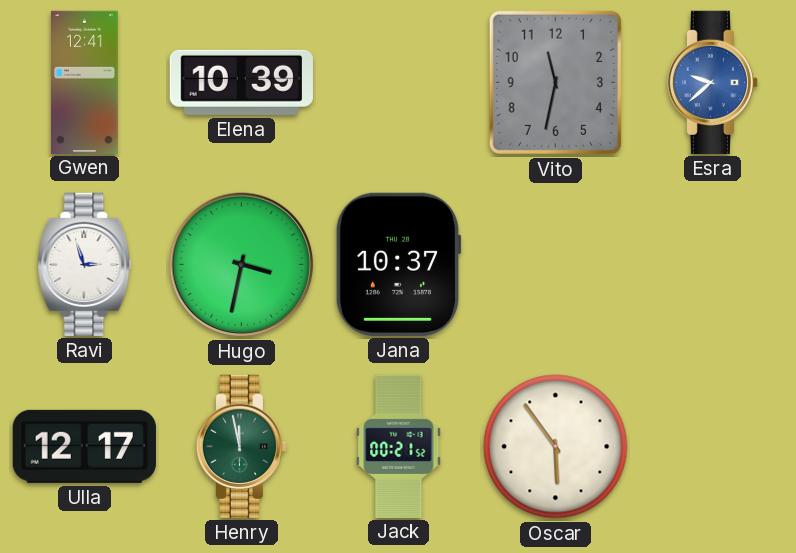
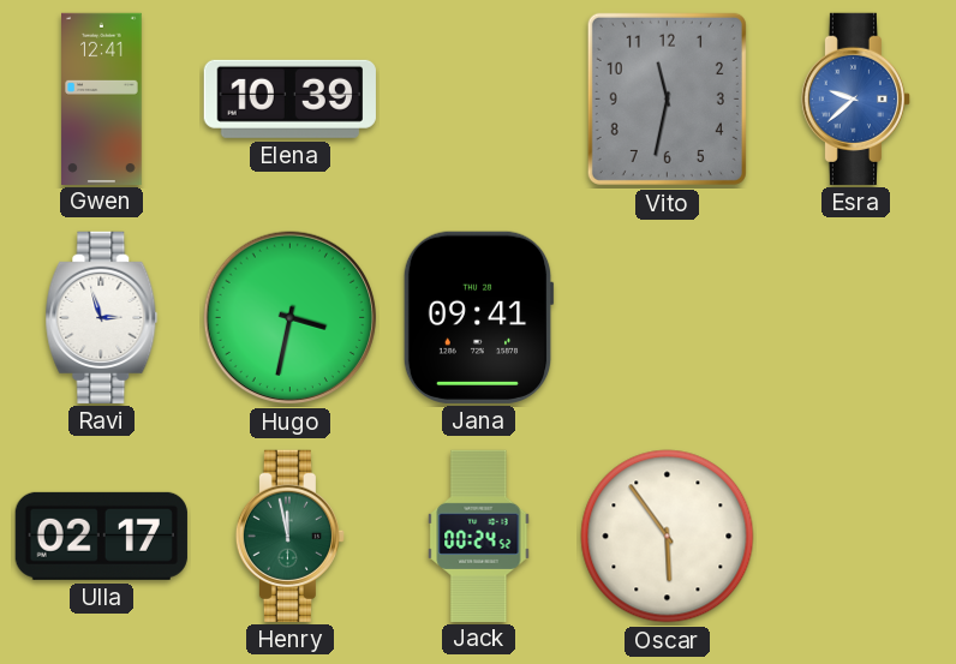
Jana: 10:37 -> 09:41
Ulla: 12:17 -> 02:17
Jack: 00:21 -> 00:24
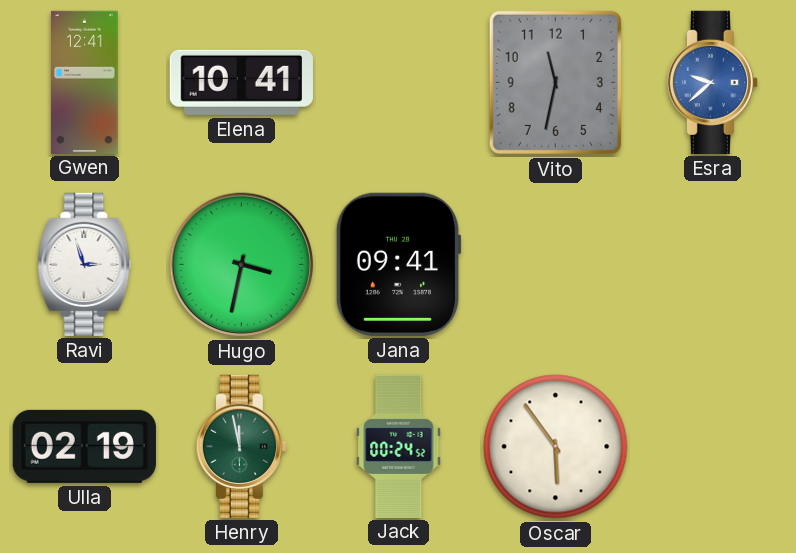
Elena: 10:39 -> 10:41
Ulla: 02:17 -> 02:19
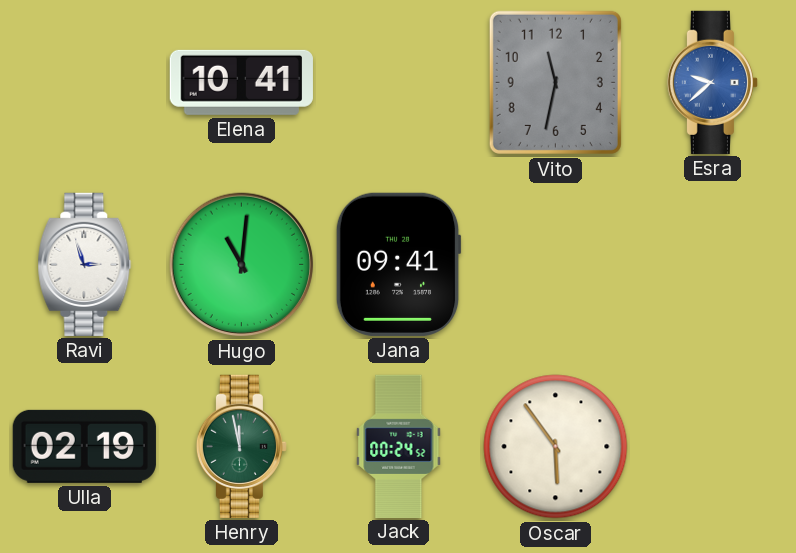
Gwen: 12:41 -> none
Hugo: 3:32 -> 11:01
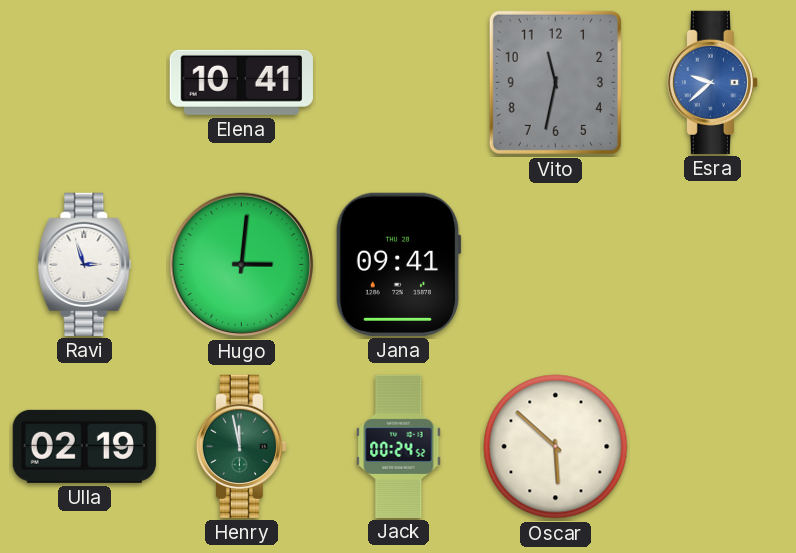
Hugo: 11:01 -> 3:01
Oscar: 5:54 -> 5:52
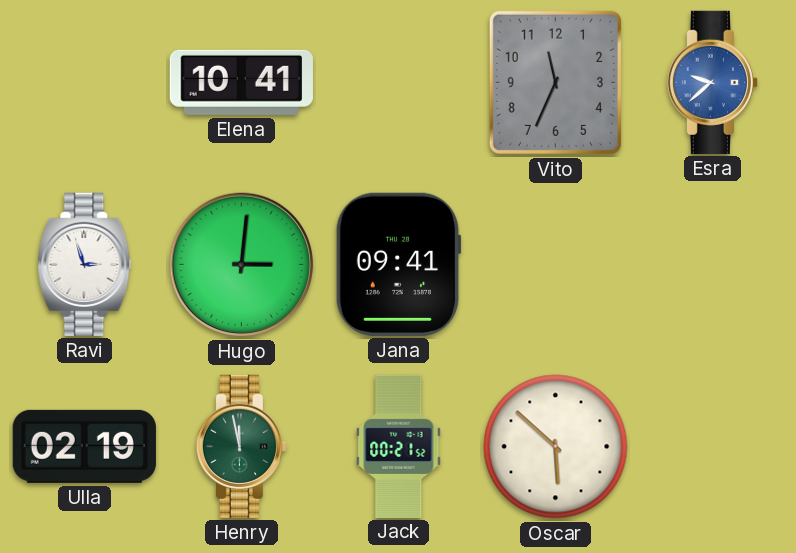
Vito: 11:32 -> 11:34
Jack: 00:24 -> 00:21
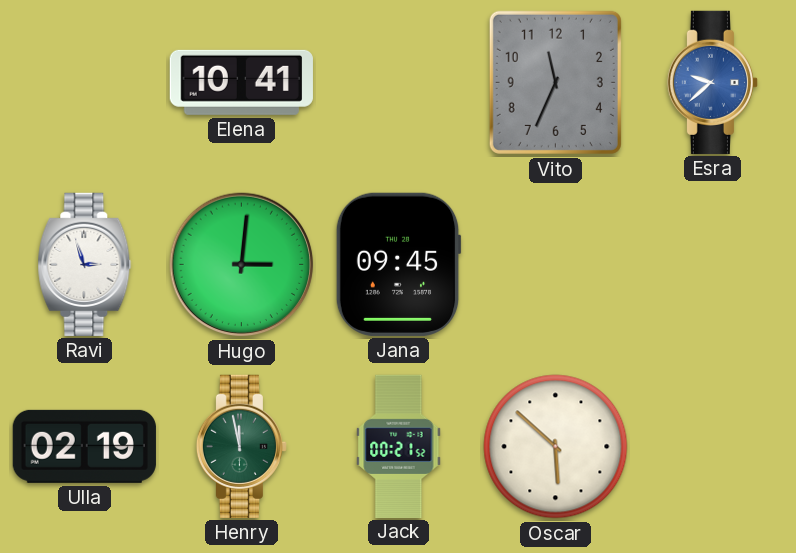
Jana: 09:41 -> 09:45
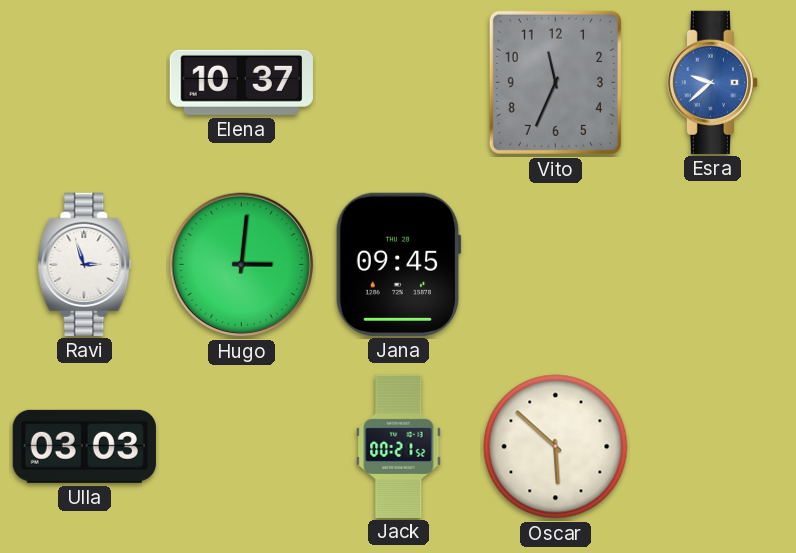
Elena: 10:41 -> 10:37
Ulla: 02:19 -> 03:03
Henry: 11:58 -> none
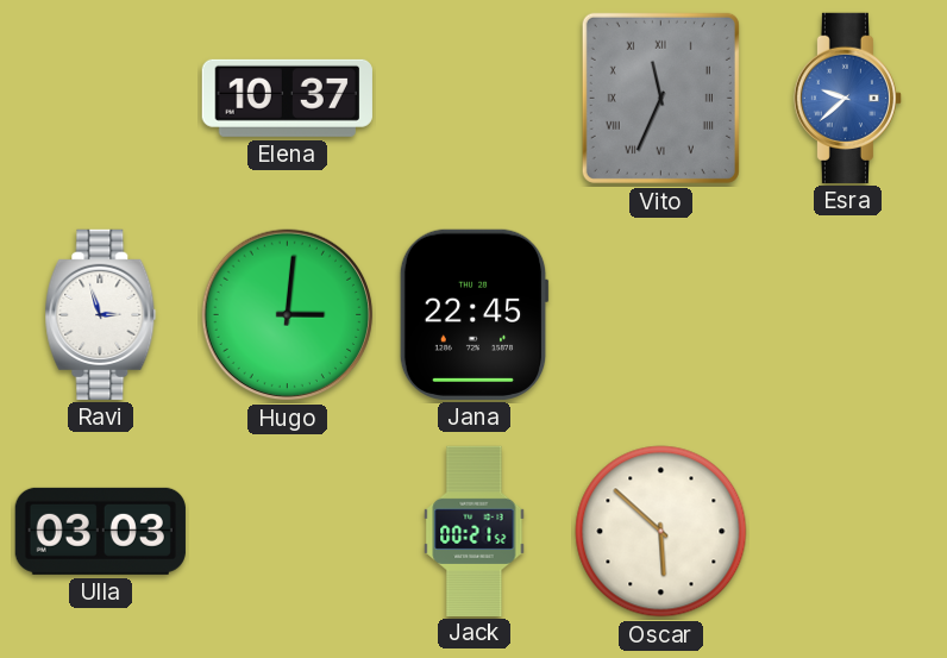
Vito numerals: Arabic -> Roman
Jana: 09:45 -> 22:45
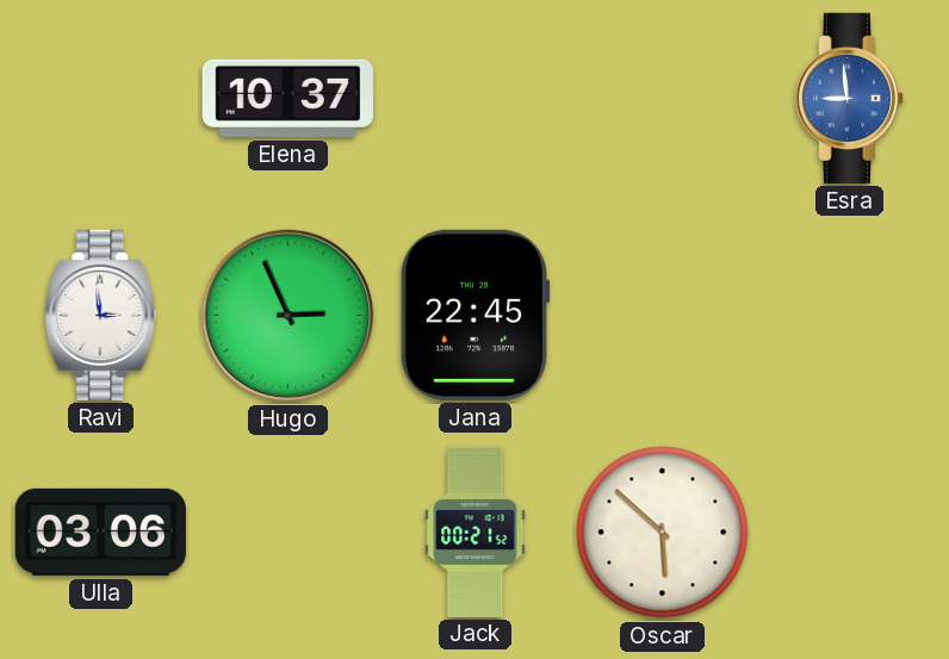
Vito: 11:34 -> none
Esra: 9:38 -> 8:59
Ravi: 2:57 -> 2:59
Hugo: 3:01 -> 2:56
Ulla: 03:03 -> 03:06
